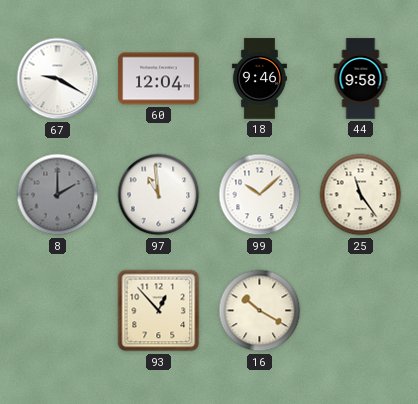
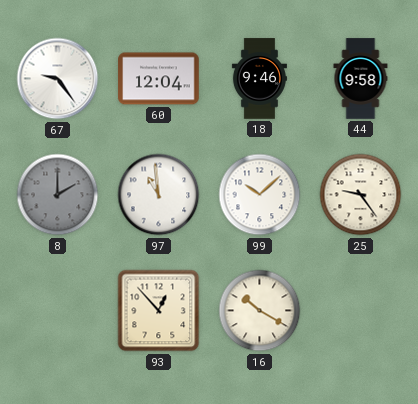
67: 9:20 -> 9:24
25: 11:24 -> 9:24
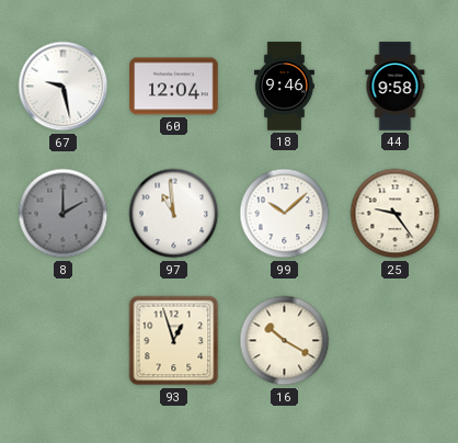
67: 9:24 -> 9:28
93: 12:53 -> 12:57
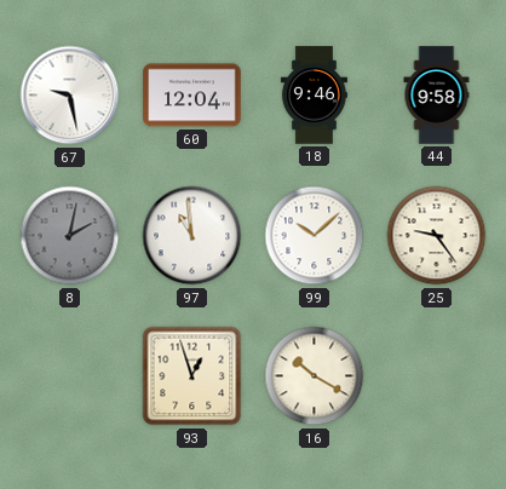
8: 2:00 -> 2:02
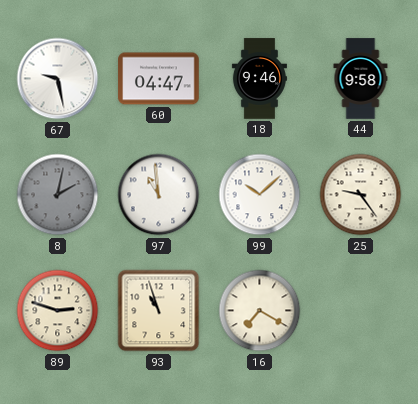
60: 12:04 -> 04:47
89: none -> 2:48
93: 12:57 -> 10:57
16: 10:20 -> 7:20
